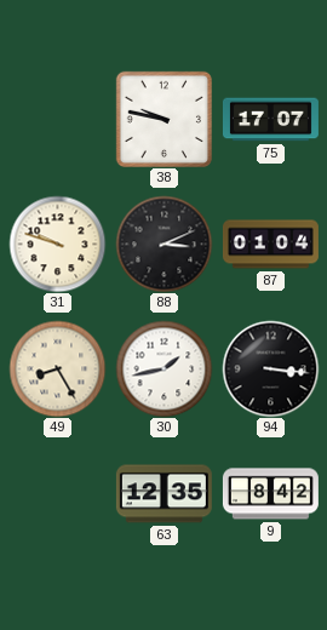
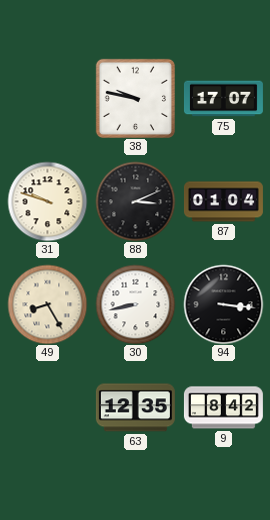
30: 1:43 -> 8:43
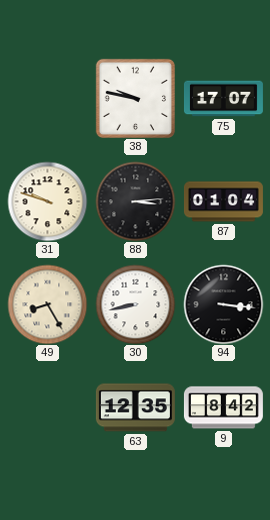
88: 3:11 -> 3:14
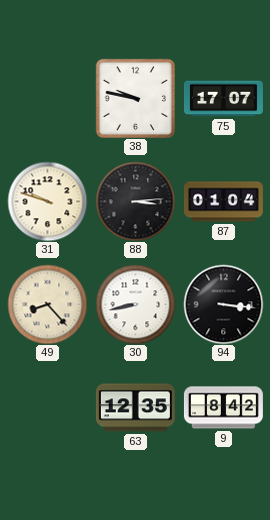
49: 8:25 -> 8:23
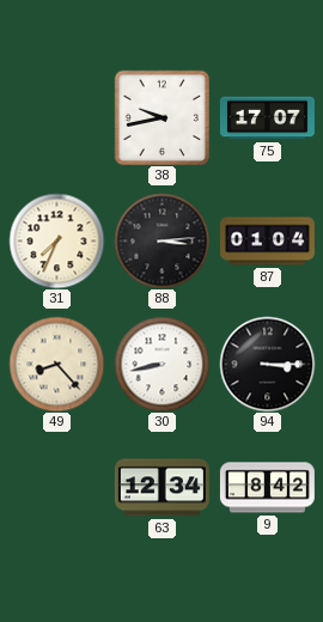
38: 9:47 -> 9:43
31: 9:48 -> 7:34
94: 3:16 -> 3:15
63: 12:35 -> 12:34
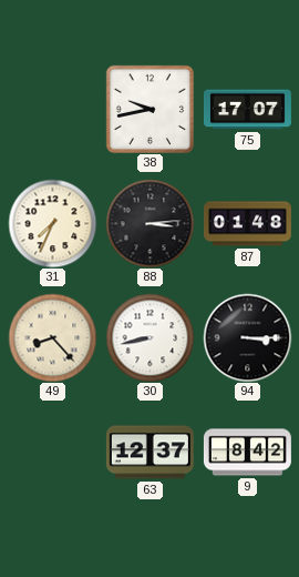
87: 01:04 -> 01:48
63: 12:34 -> 12:37
